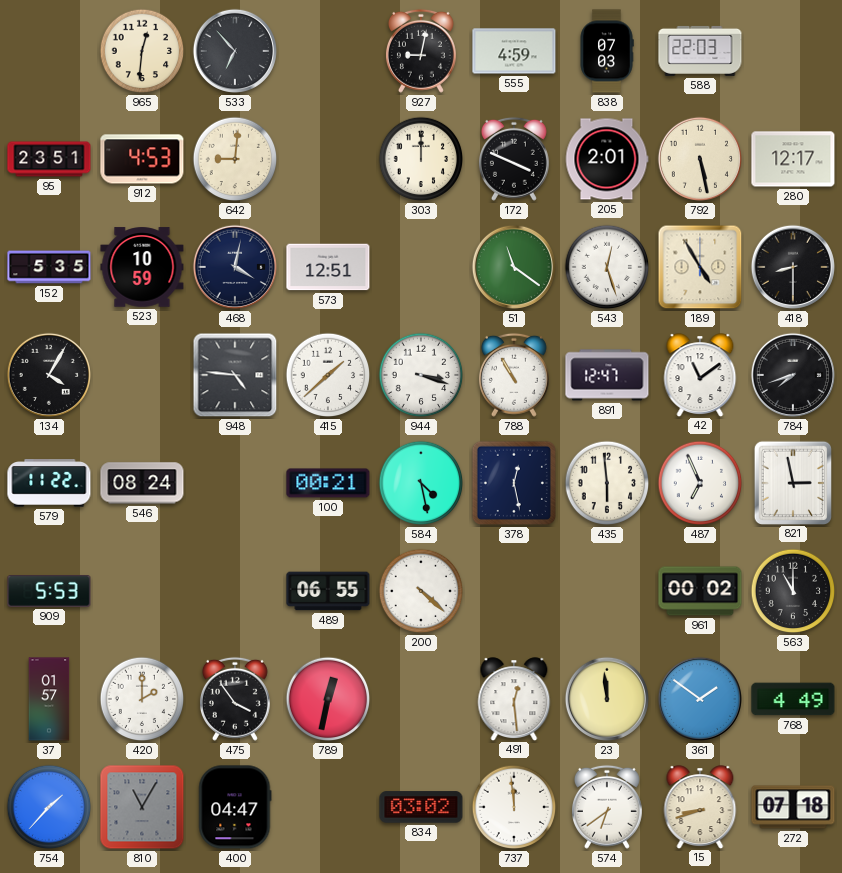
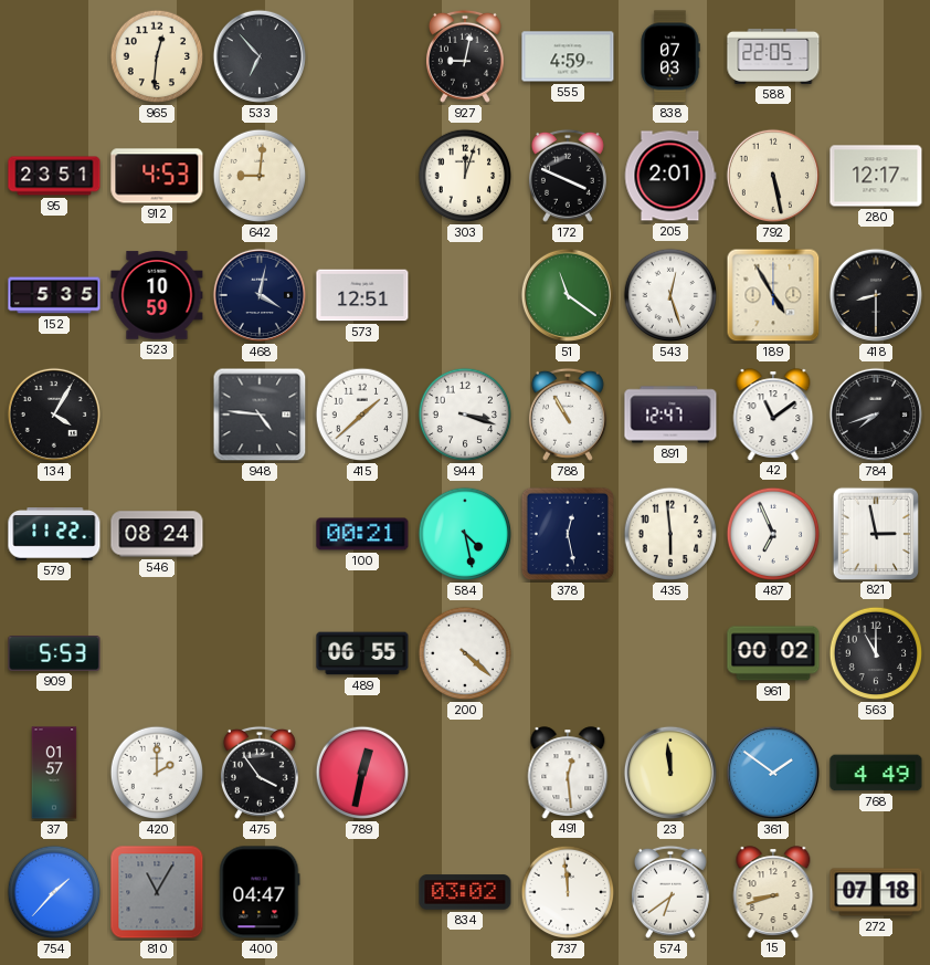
588: 22:03 -> 22:05
303: 12:00 -> 12:03
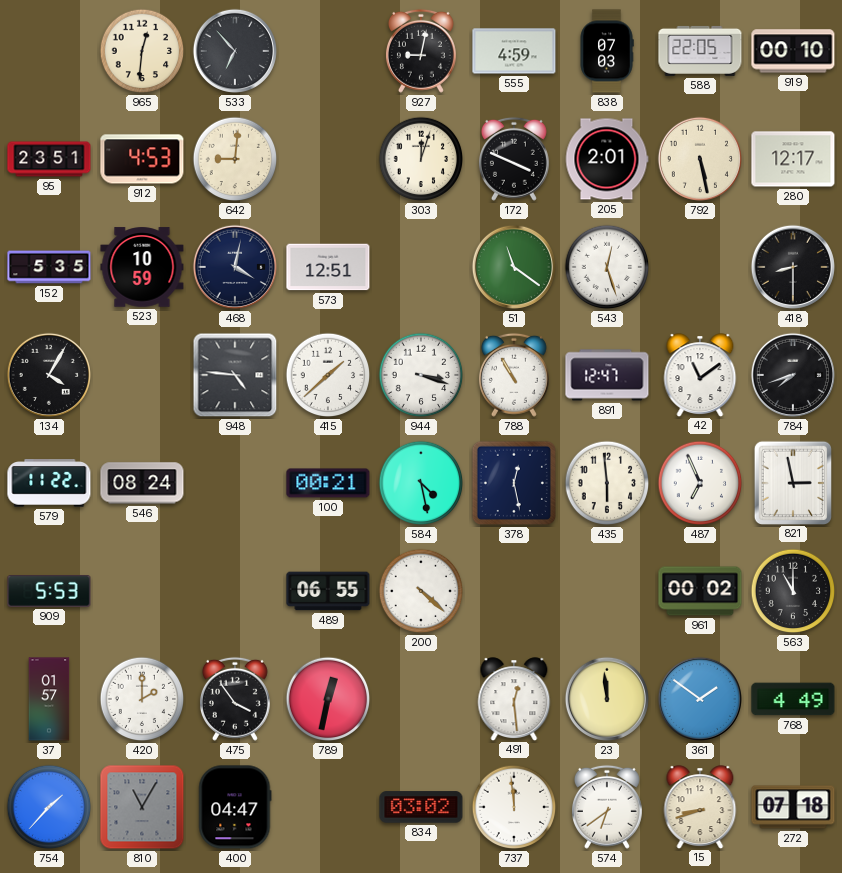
919: none -> 00:10
189: 4:55 -> none
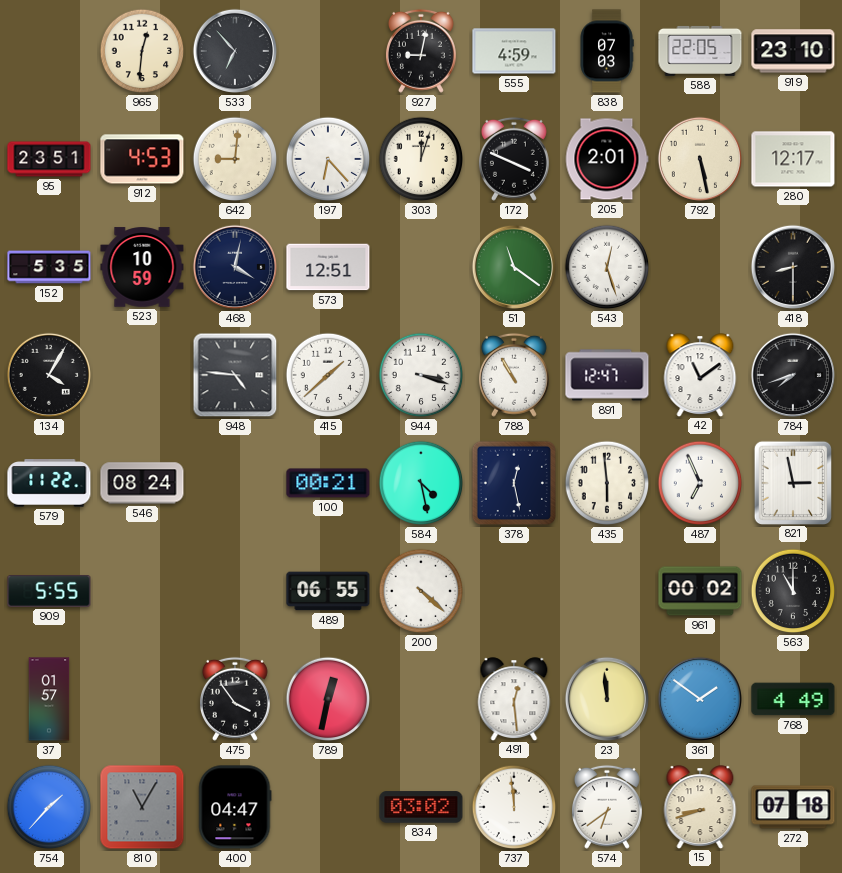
919: 00:10 -> 23:10
197: none -> 6:23
909: 5:53 -> 5:55
420: 2:00 -> none
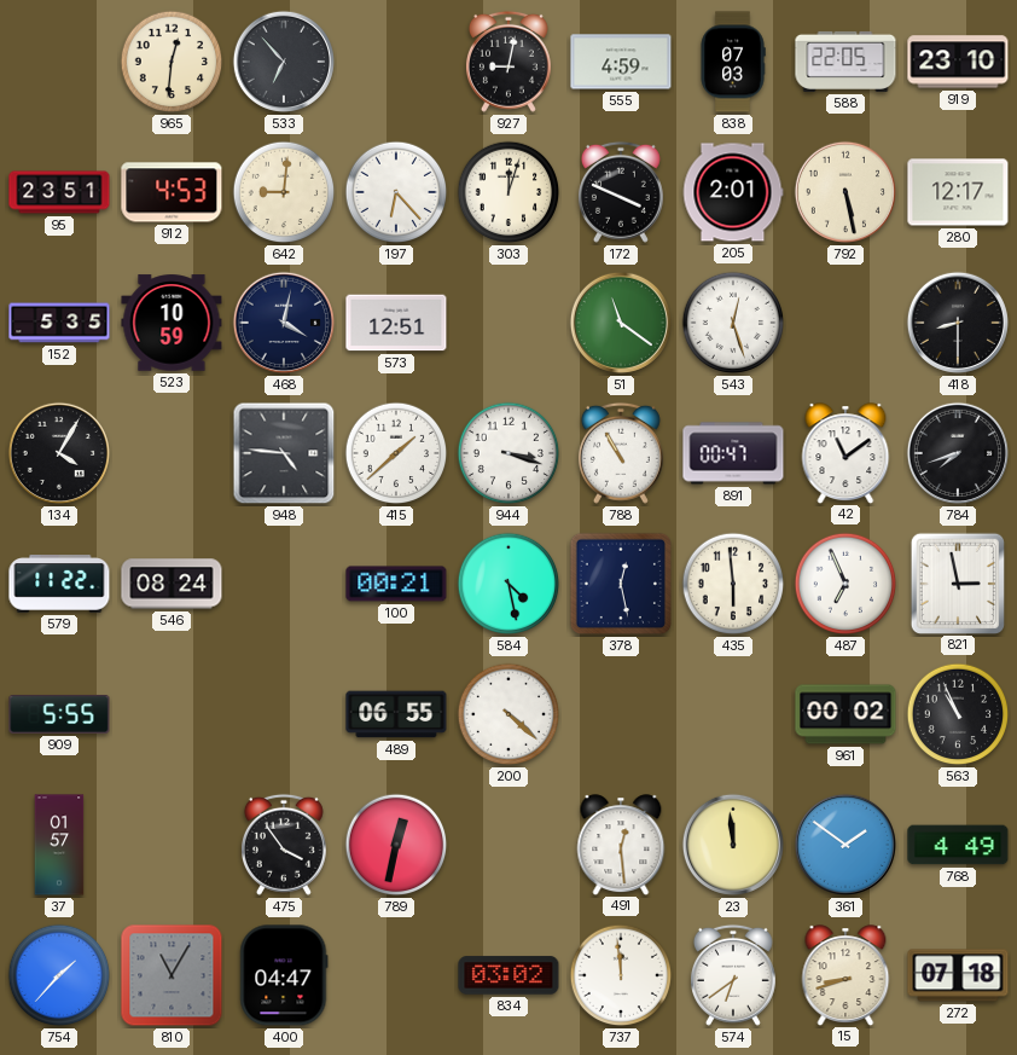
891: 12:47 -> 00:47
563: 11:00 -> 10:56
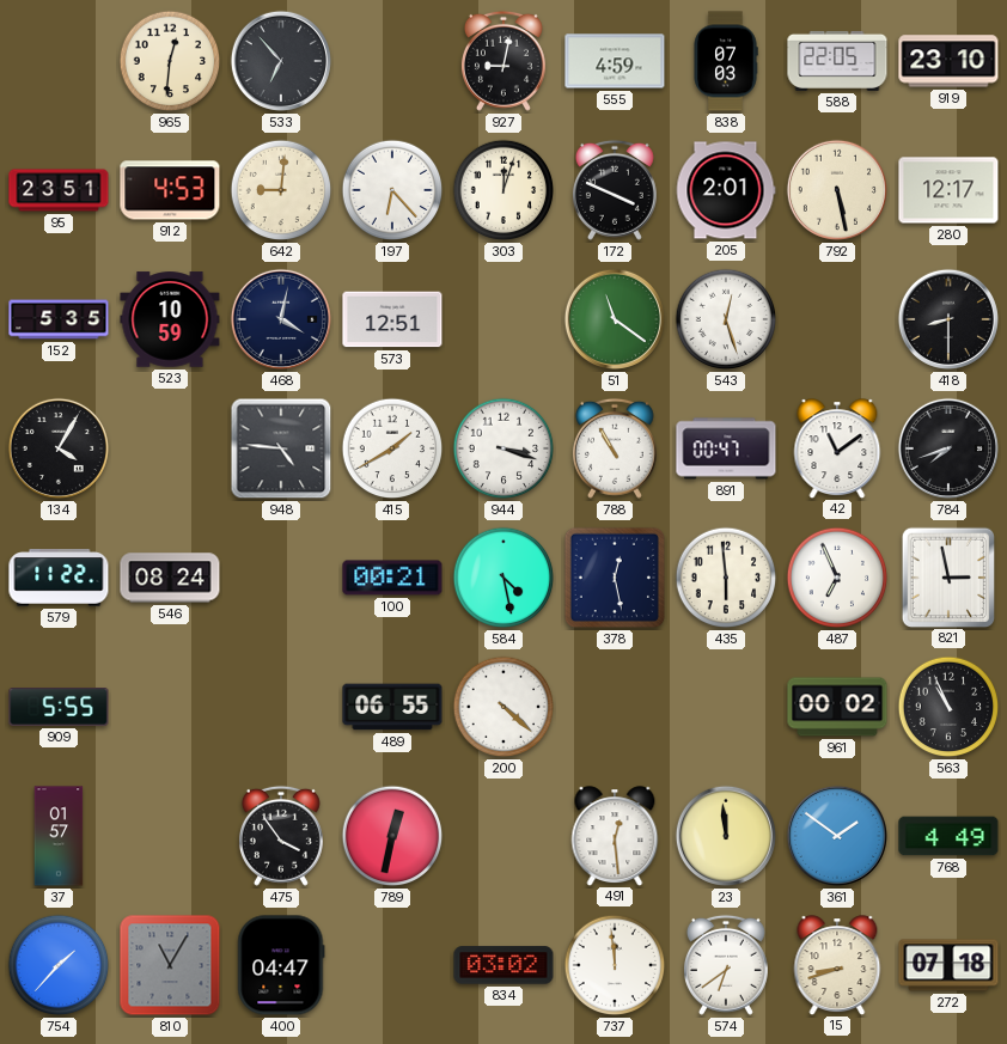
415: 1:38 -> 1:40
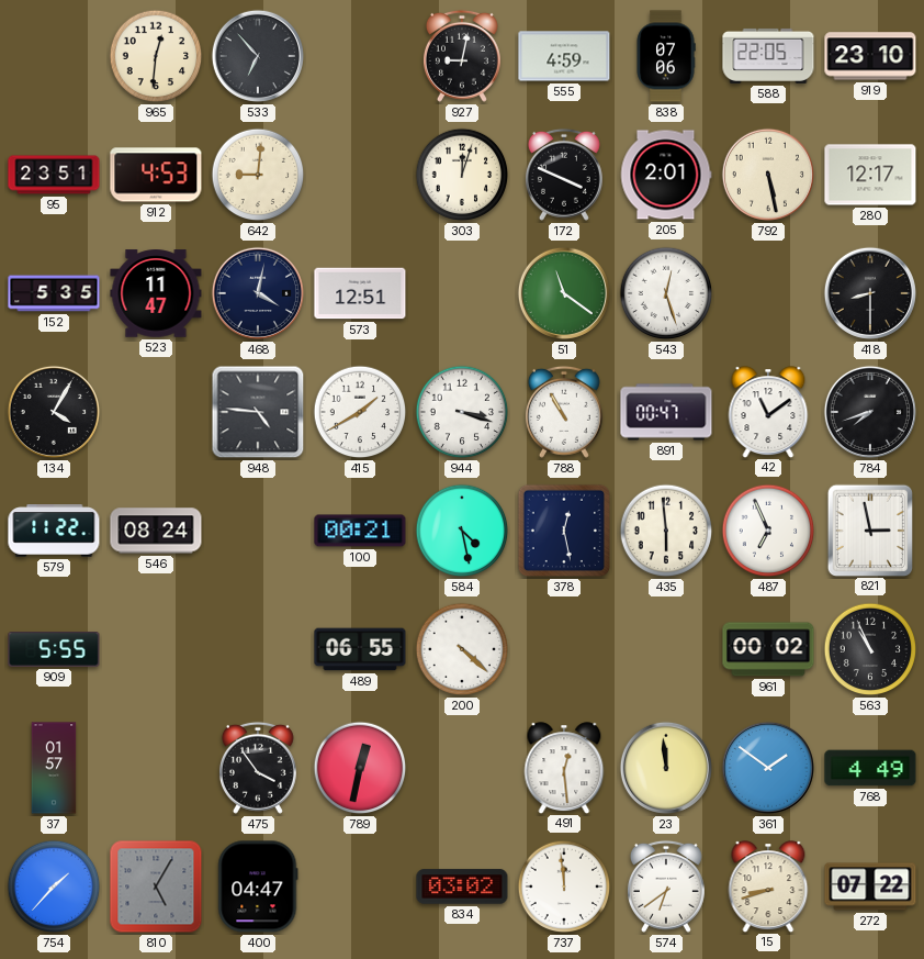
838: 07:03 -> 07:06
197: 6:23 -> none
523: 10:59 -> 11:47
810: 11:05 -> 5:05
272: 07:18 -> 07:22
